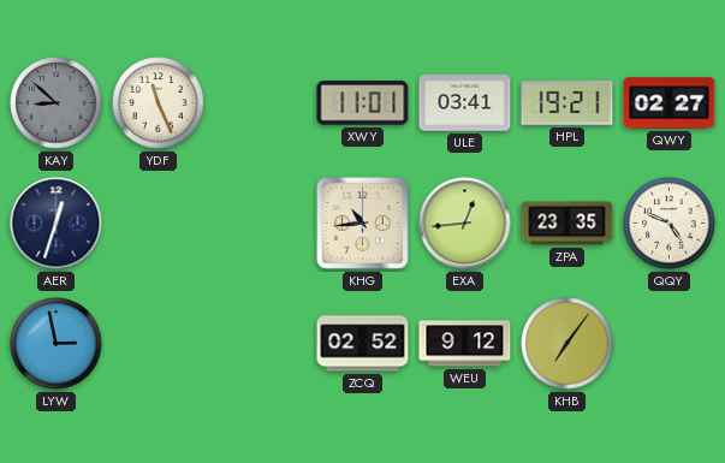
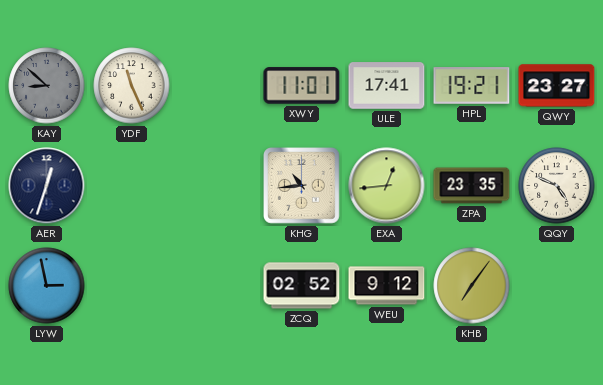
ULE: 03:41 -> 17:41
QWY: 02:27 -> 23:27
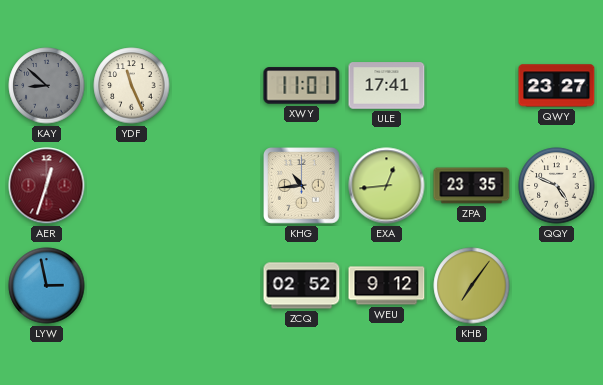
HPL: 19:21 -> none
AER dial: navy -> burgundy
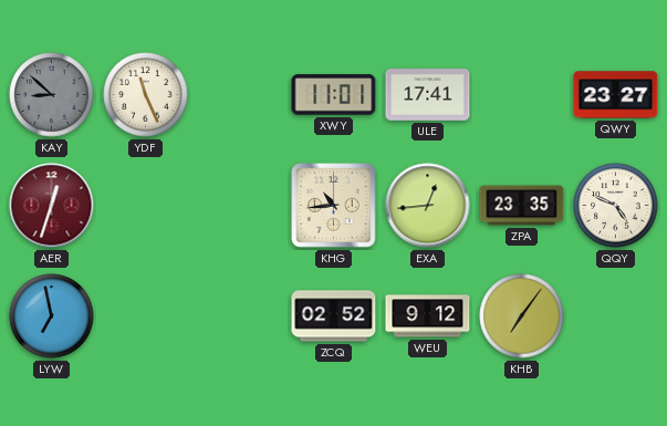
LYW: 2:58 -> 6:58
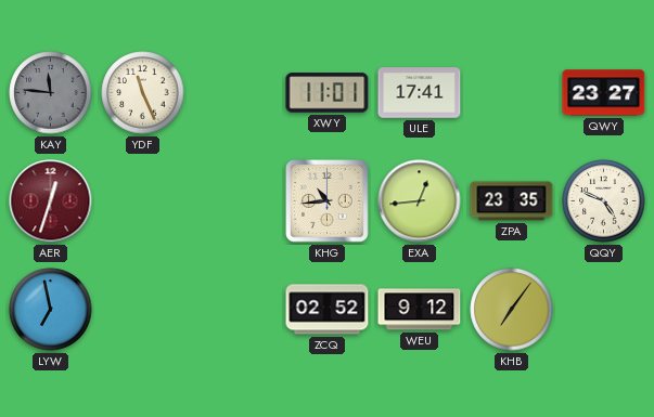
KAY: 8:52 -> 11:46
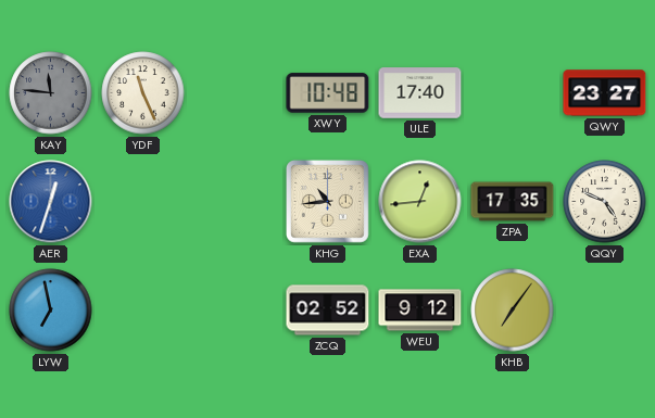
XWY: 11:01 -> 10:48
ULE: 17:41 -> 17:40
AER dial: burgundy -> blue
ZPA: 23:35 -> 17:35
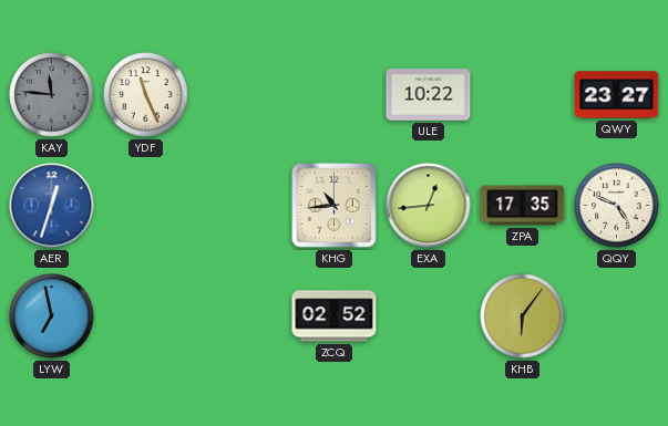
XWY: 10:48 -> none
ULE: 17:40 -> 10:22
WEU: 9:12 -> none
KHB: 7:06 -> 6:06
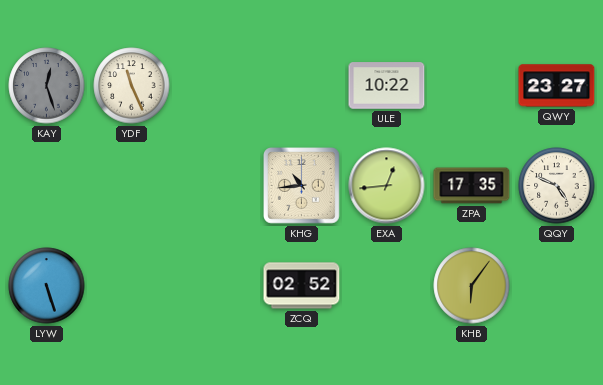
KAY: 11:46 -> 12:27
AER: 12:33 -> none
LYW: 6:58 -> 5:27
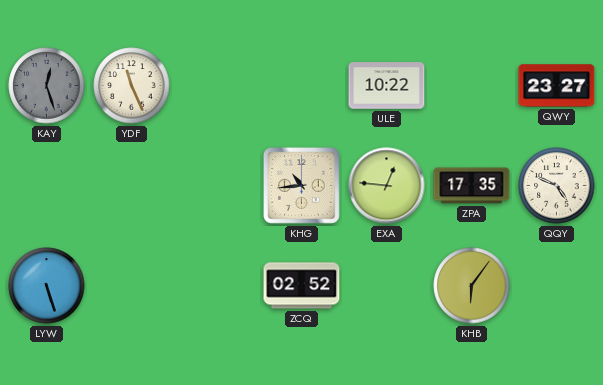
EXA: 12:44 -> 12:46
